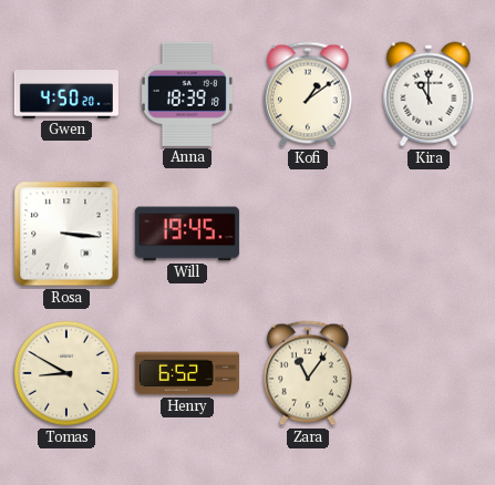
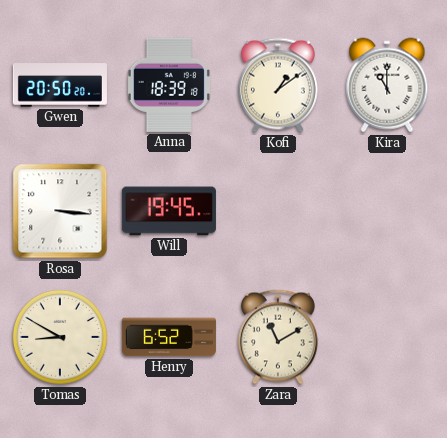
Gwen: 4:50 -> 20:50
Zara: 11:06 -> 11:10
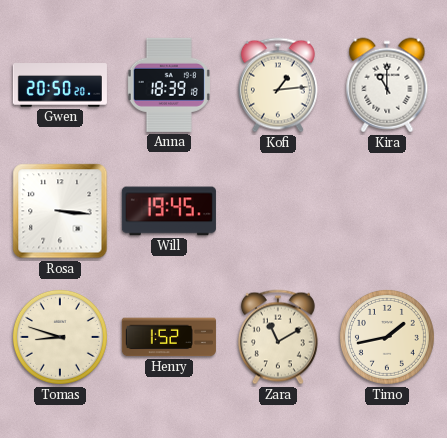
Kofi: 1:09 -> 1:14
Tomas: 8:50 -> 8:48
Henry: 6:52 -> 1:52
Timo: none -> 1:43
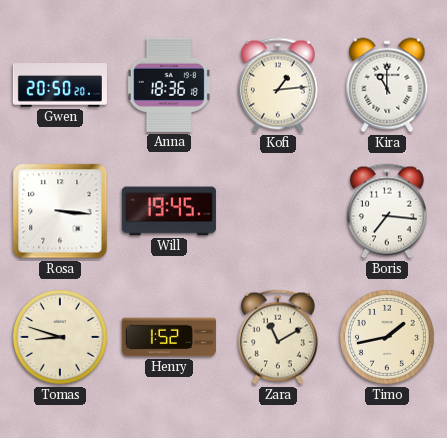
Anna: 18:39 -> 18:36
Boris: none -> 7:16
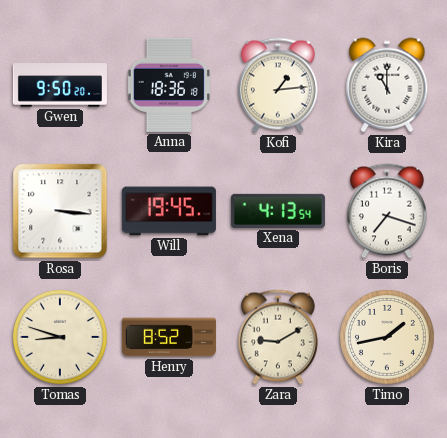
Gwen: 20:50 -> 9:50
Xena: none -> 4:13
Boris: 7:16 -> 7:18
Henry: 1:52 -> 8:52
Zara: 11:10 -> 9:10
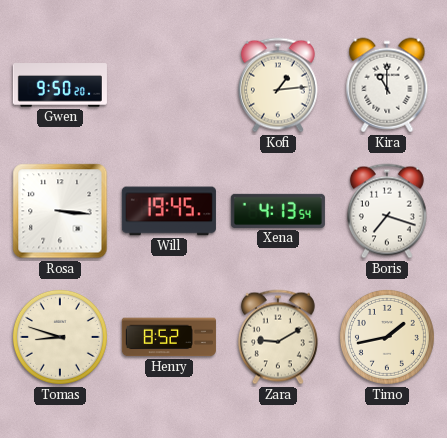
Anna: 18:36 -> none
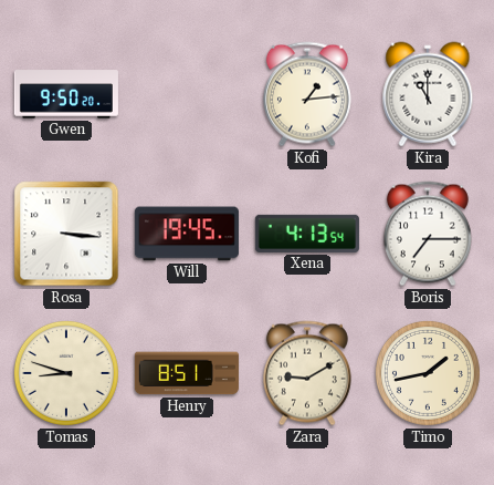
Boris: 7:18 -> 7:15
Henry: 8:52 -> 8:51
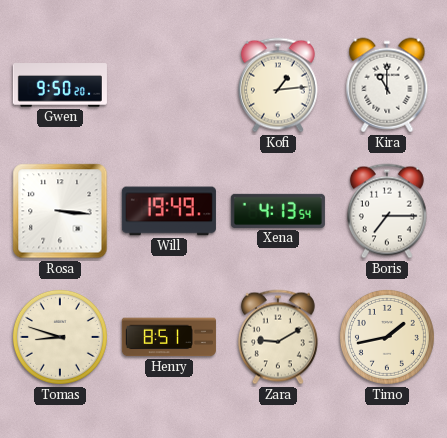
Will: 19:45 -> 19:49
